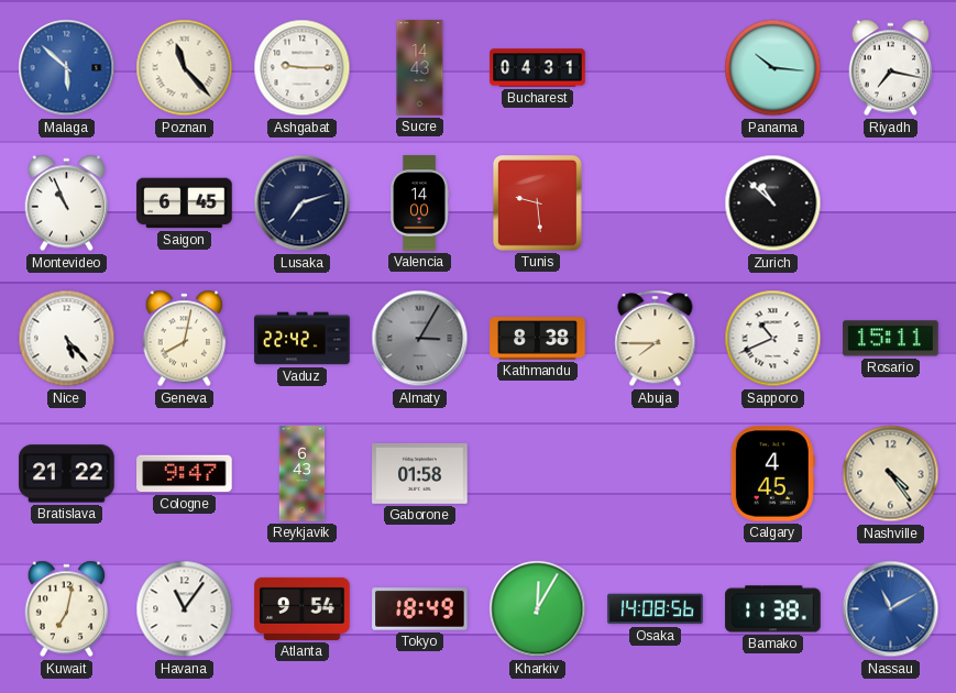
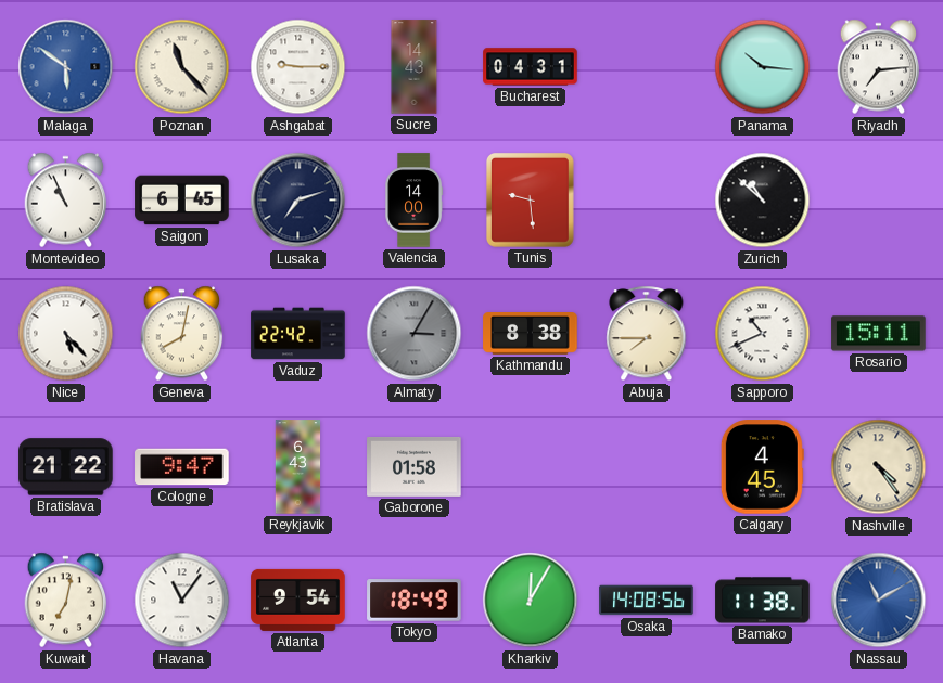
Malaga: 5:52 -> 5:51
Riyadh: 7:17 -> 7:14
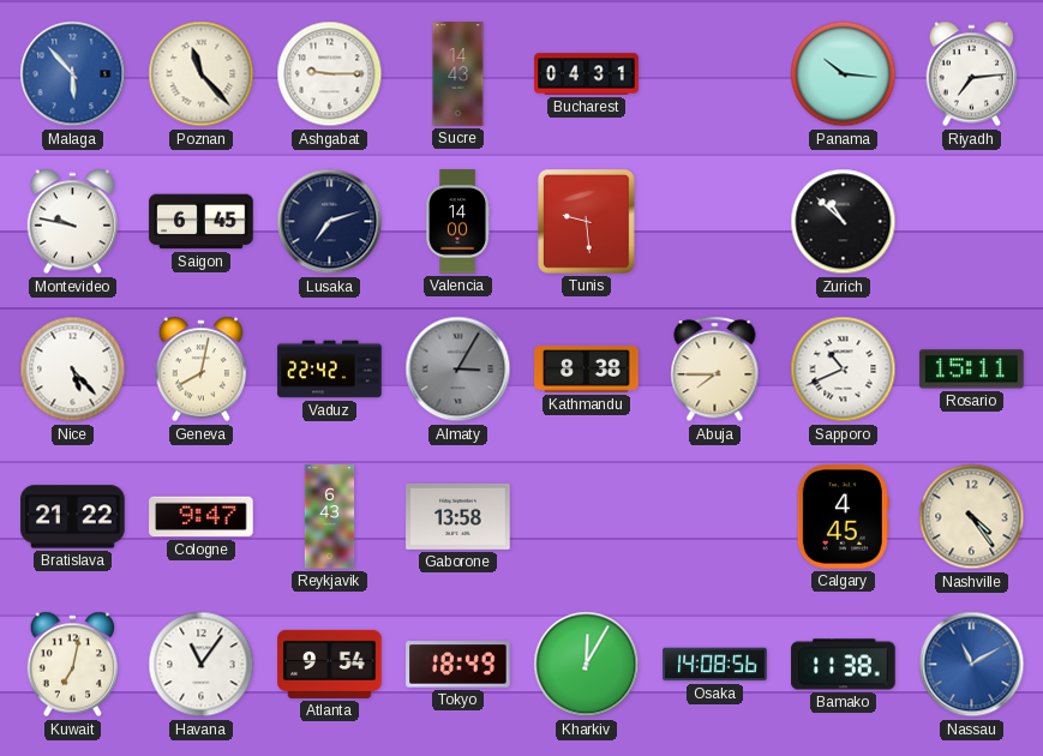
Malaga: 5:51 -> 5:53
Montevideo: 10:56 -> 9:47
Gaborone: 01:58 -> 13:58
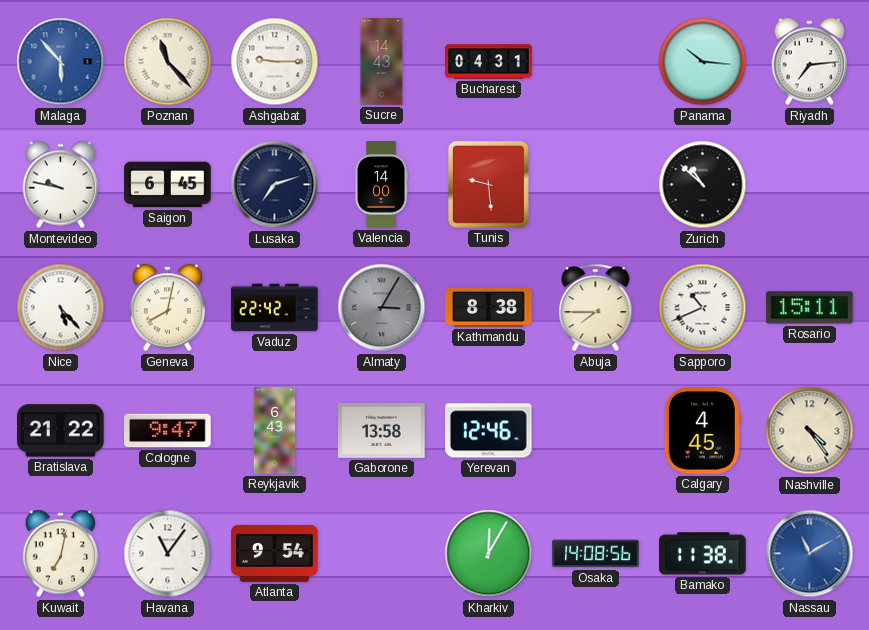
Yerevan: none -> 12:46
Tokyo: 18:49 -> none
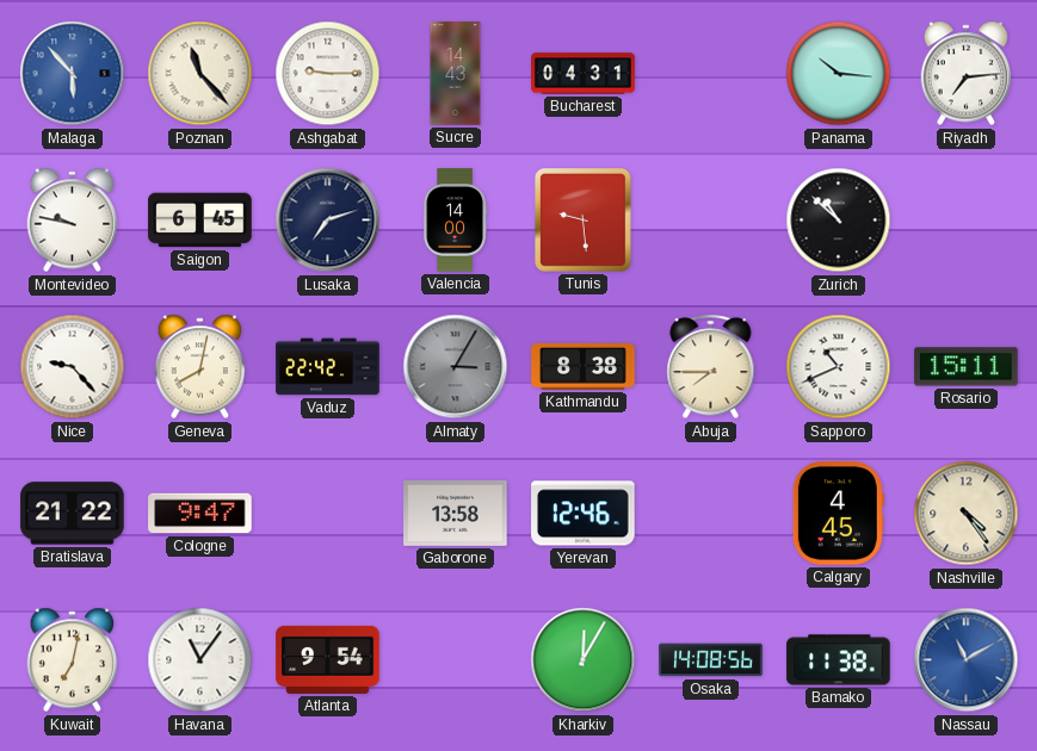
Nice: 5:23 -> 9:23
Reykjavik: 6:43 -> none
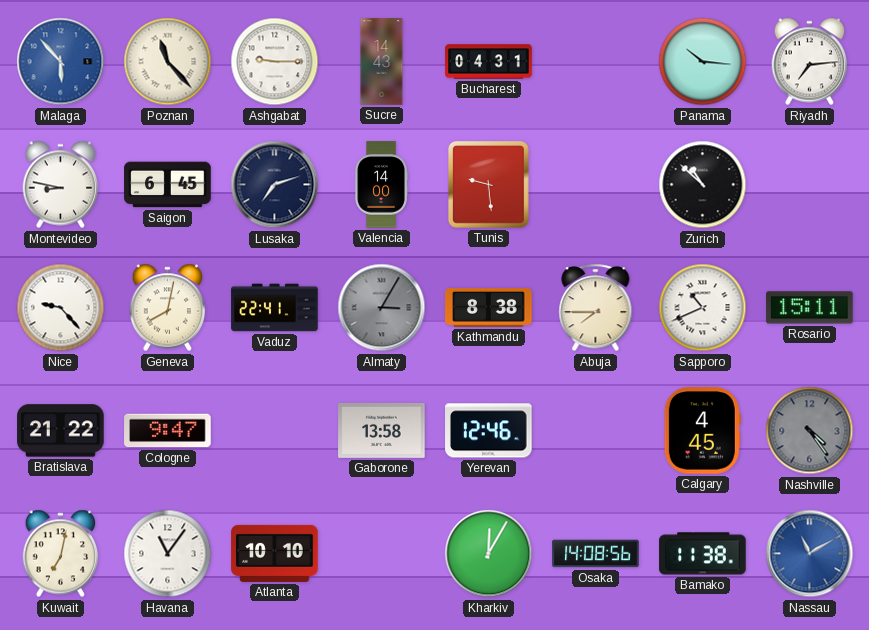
Montevideo: 9:47 -> 8:47
Vaduz: 22:42 -> 22:41
Nashville dial: cream -> grey
Atlanta: 9:54 -> 10:10
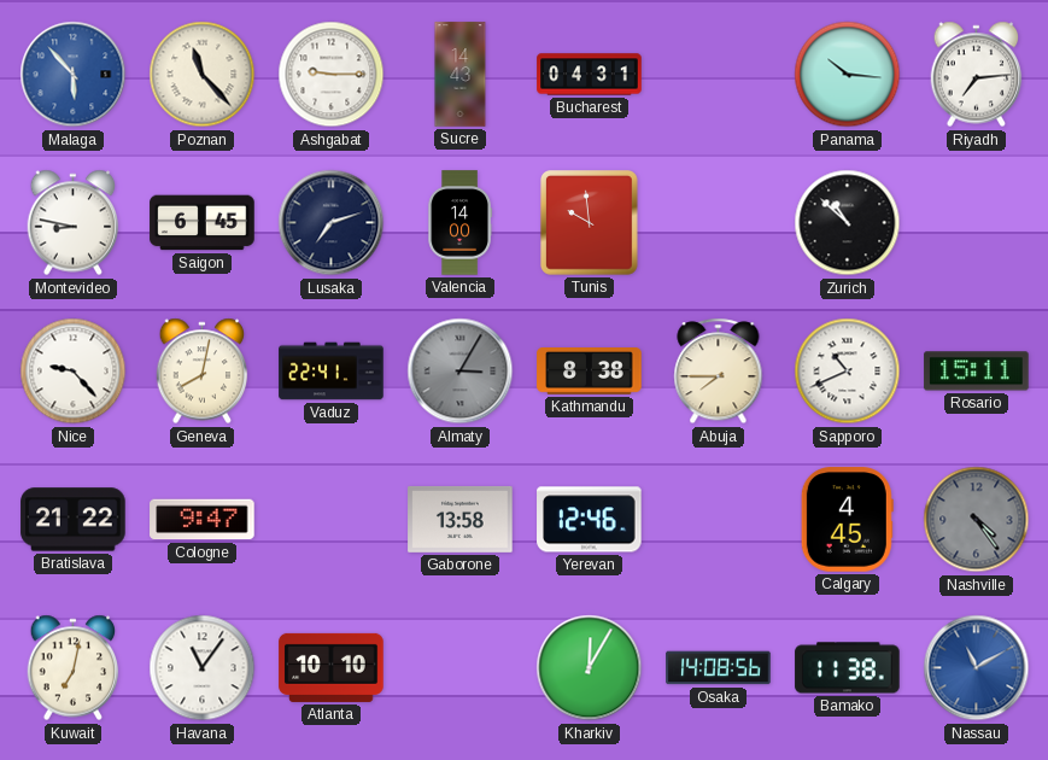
Tunis: 9:29 -> 9:59
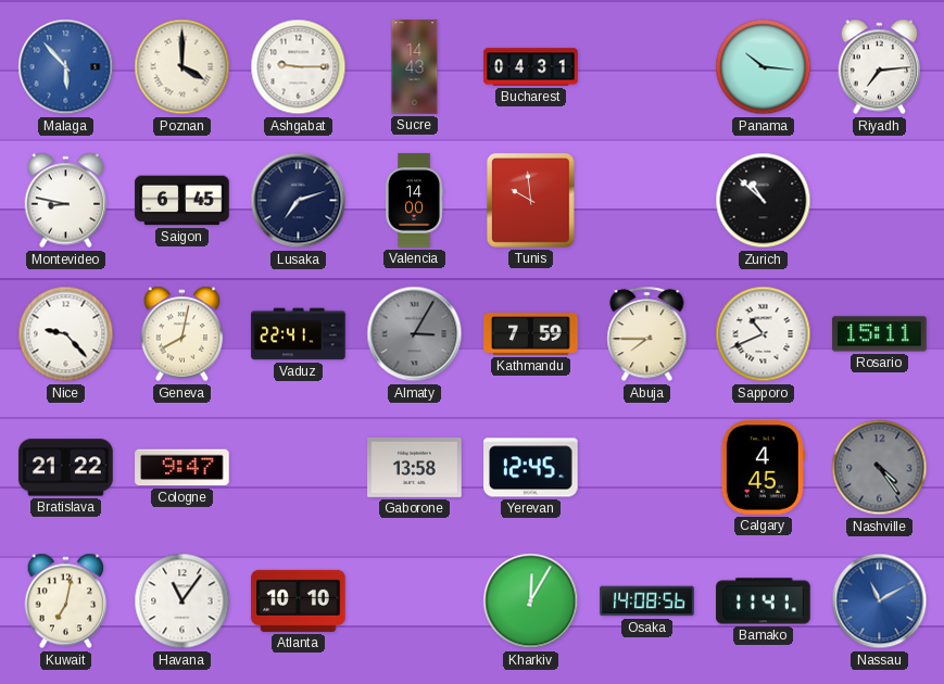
Poznan: 11:23 -> 4:00
Kathmandu: 8:38 -> 7:59
Yerevan: 12:46 -> 12:45
Bamako: 11:38 -> 11:41
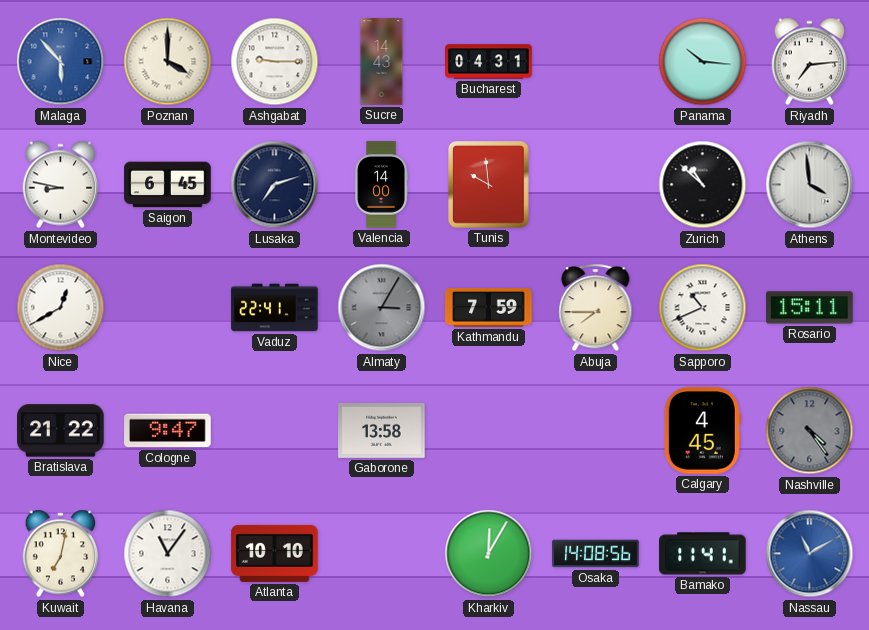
Athens: none -> 3:59
Nice: 9:23 -> 12:40
Geneva: 8:02 -> none
Yerevan: 12:45 -> none
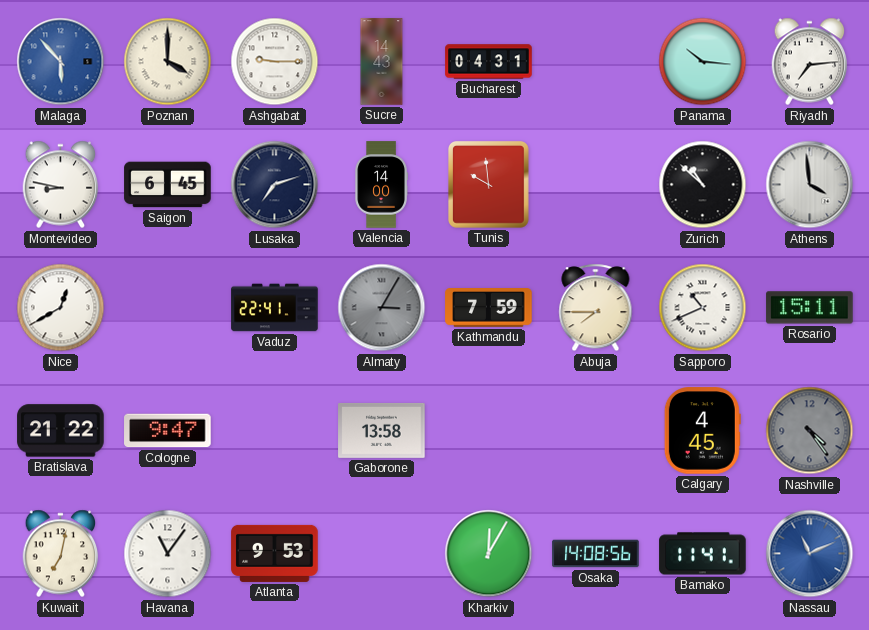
Atlanta: 10:10 -> 9:53
Nassau: 11:10 -> 11:11
